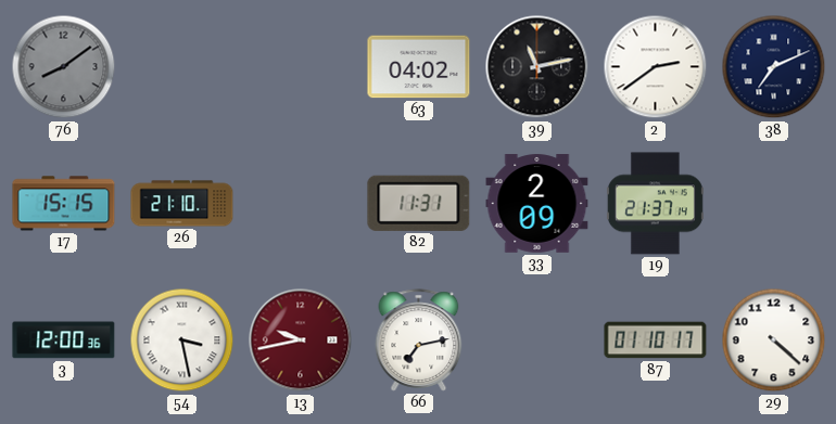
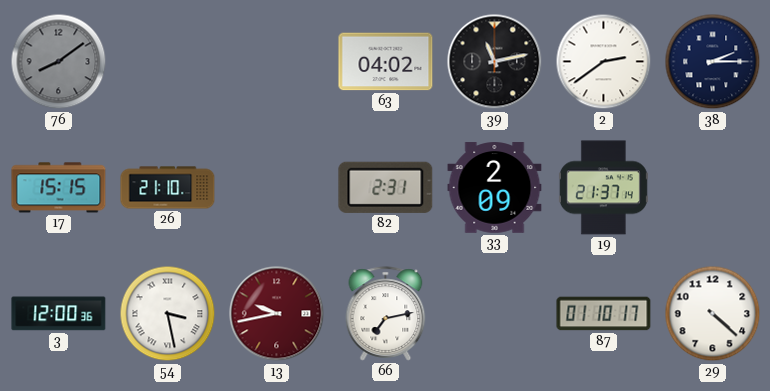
38: 7:11 -> 2:15
82: 11:31 -> 2:31
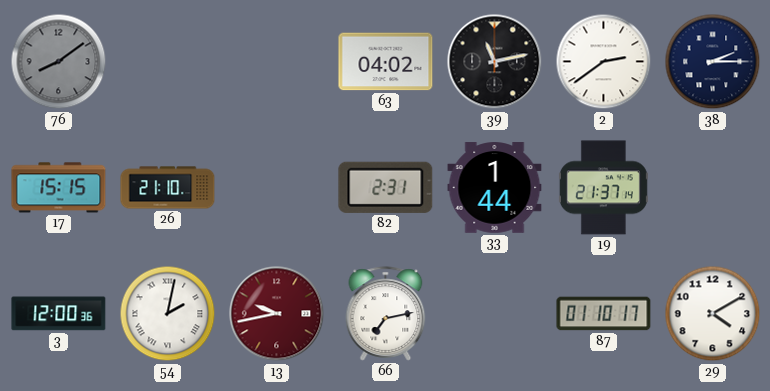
33: 2:09 -> 1:44
54: 3:28 -> 2:02
29: 4:22 -> 4:10
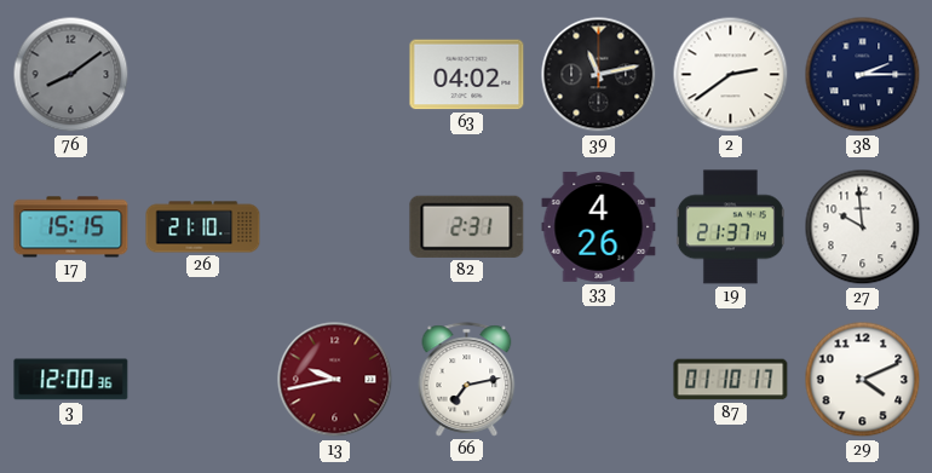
33: 1:44 -> 4:26
27: none -> 9:59
54: 2:02 -> none
29: 4:10 -> 4:11
